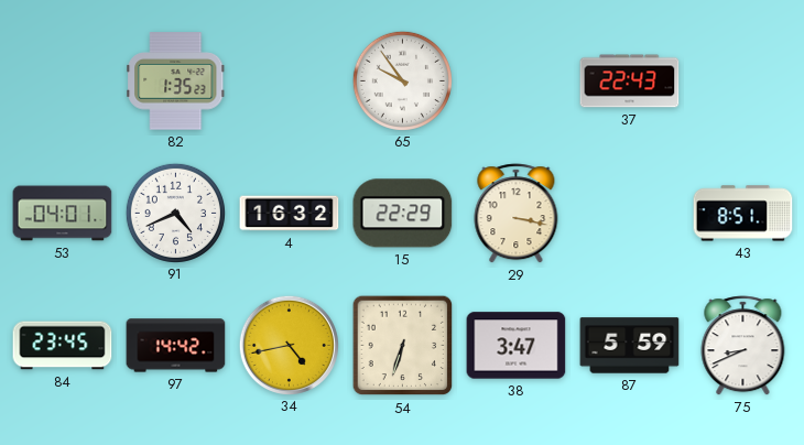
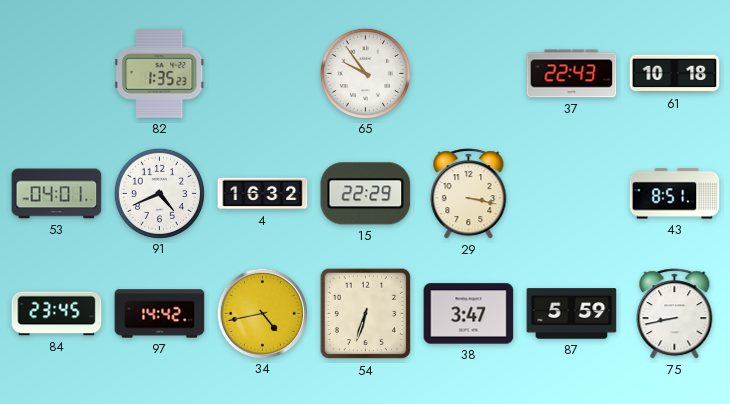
61: none -> 10:18
75: 8:41 -> 8:43
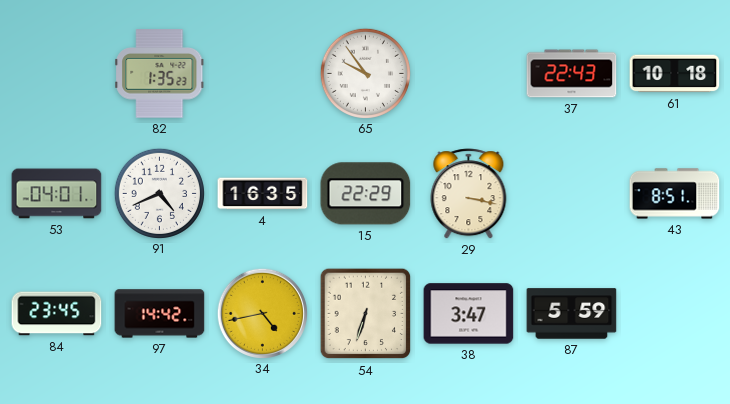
4: 16:32 -> 16:35
75: 8:43 -> none
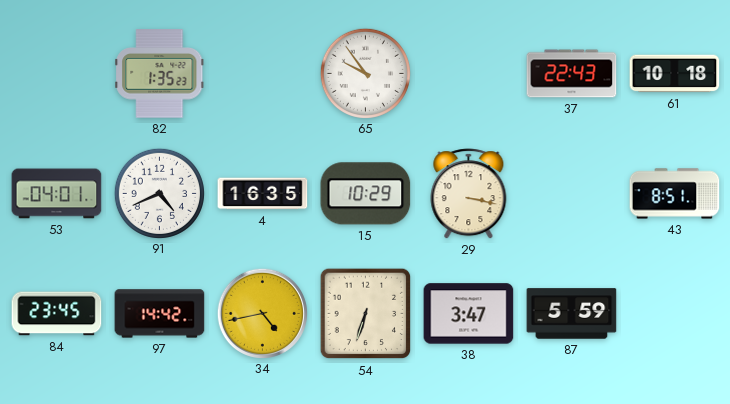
15: 22:29 -> 10:29
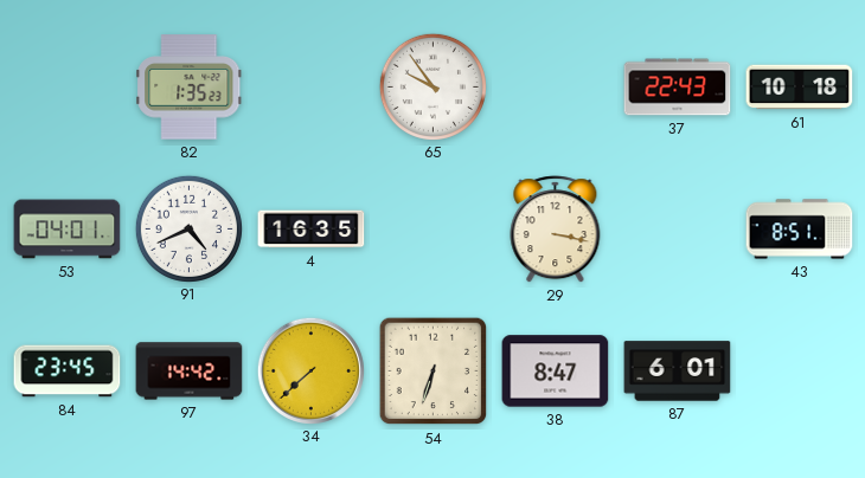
15: 10:29 -> none
34: 4:43 -> 7:38
38: 3:47 -> 8:47
87: 5:59 -> 6:01
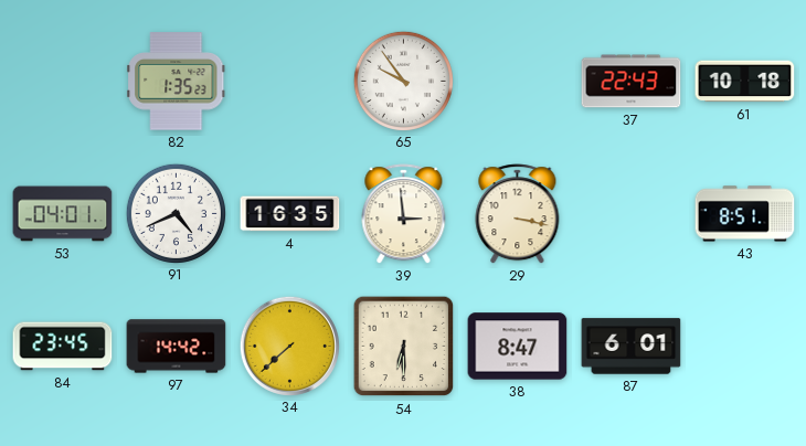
39: none -> 2:59
54: 6:33 -> 6:30
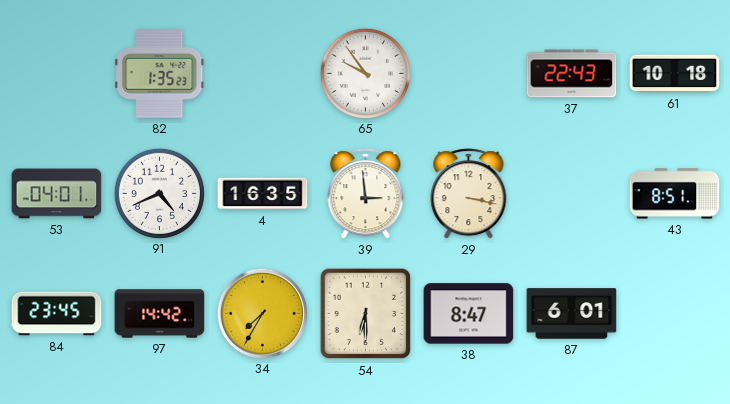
34: 7:38 -> 7:35
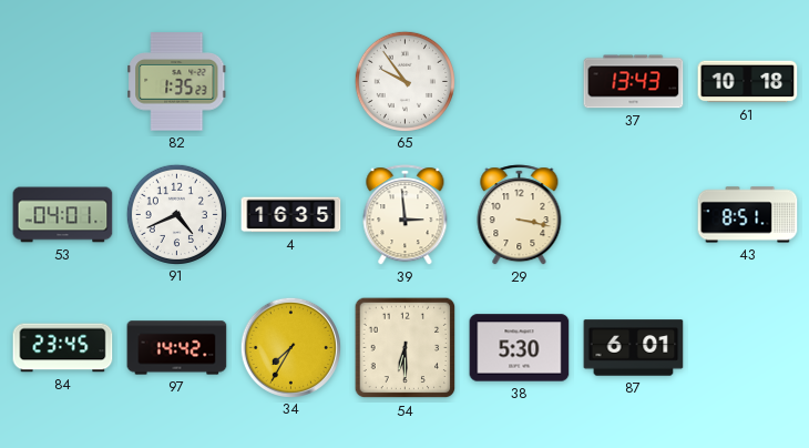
37: 22:43 -> 13:43
38: 8:47 -> 5:30
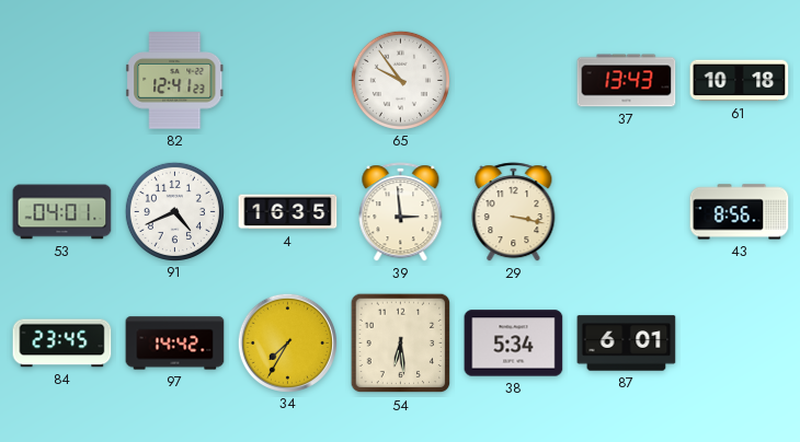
82: 1:35 -> 12:41
43: 8:51 -> 8:56
54: 6:30 -> 6:29
38: 5:30 -> 5:34
